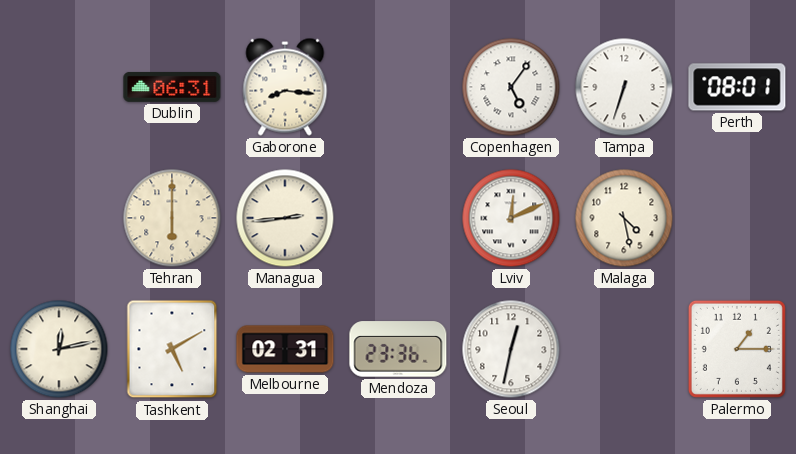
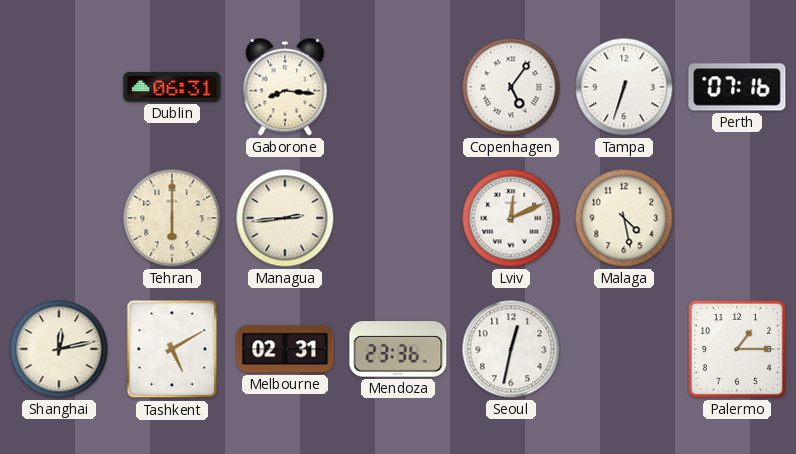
Perth: 08:01 -> 07:16
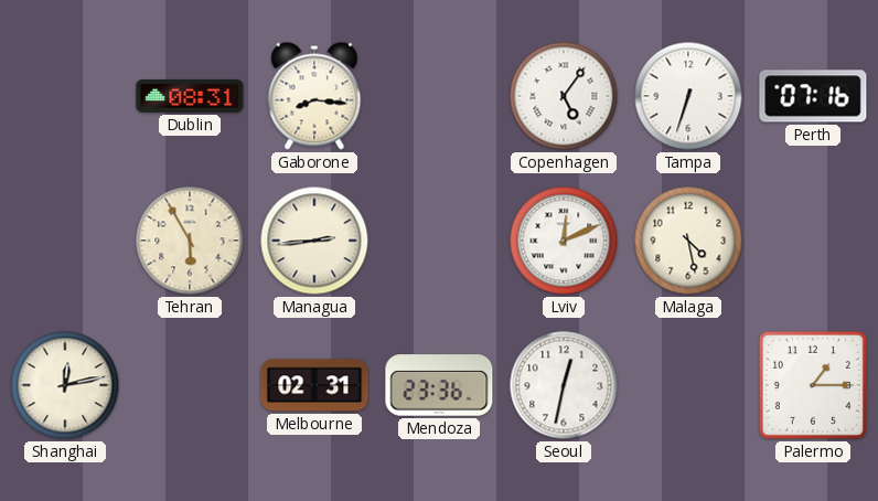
Dublin: 06:31 -> 08:31
Tehran: 6:00 -> 5:55
Tashkent: 5:10 -> none
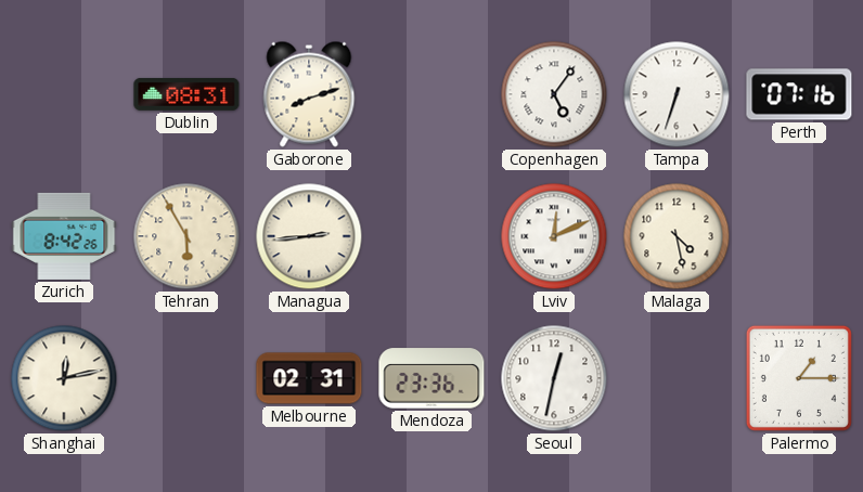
Gaborone: 8:16 -> 8:12
Zurich: none -> 8:42
